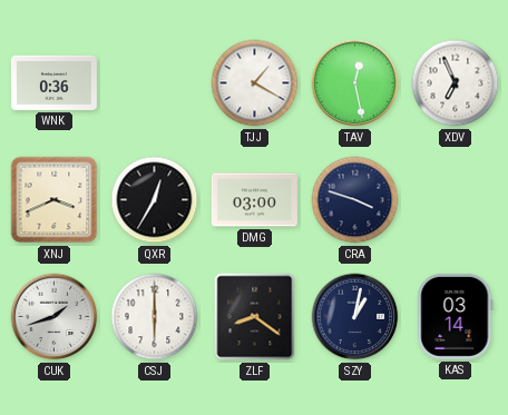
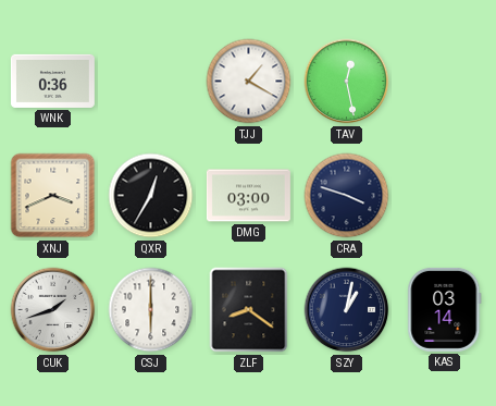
XDV: 6:56 -> none
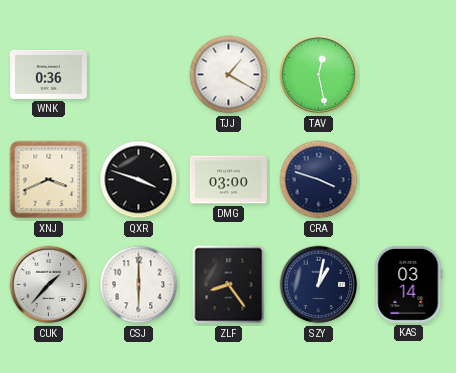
QXR: 12:35 -> 3:48
CUK: 1:42 -> 1:37
ZLF: 8:21 -> 8:24
